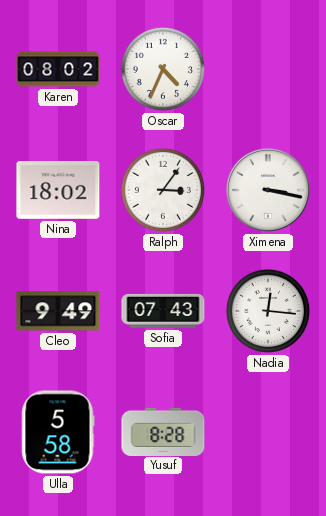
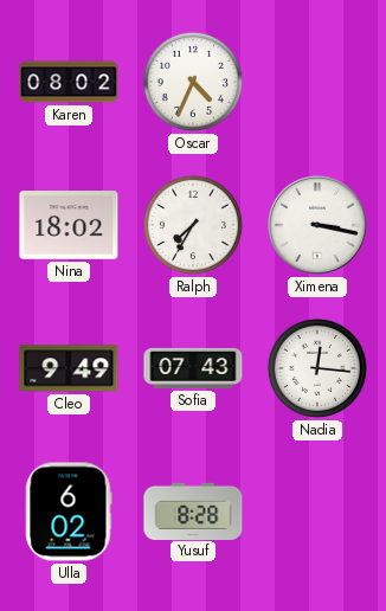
Ralph: 3:06 -> 7:35
Ulla: 5:58 -> 6:02
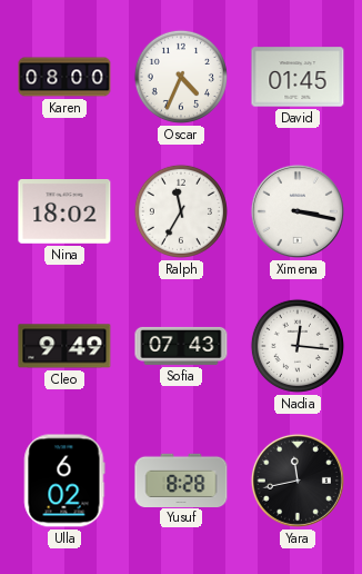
Karen: 08:02 -> 08:00
David: none -> 01:45
Ralph: 7:35 -> 11:35
Yara: none -> 11:43
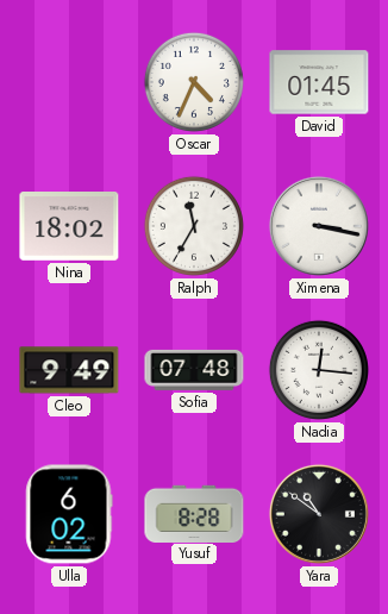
Karen: 08:00 -> none
Sofia: 07:43 -> 07:48
Yara: 11:43 -> 10:51
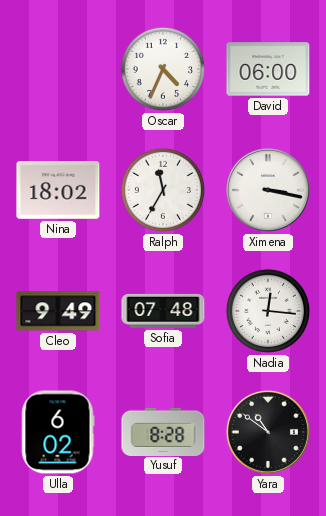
David: 01:45 -> 06:00
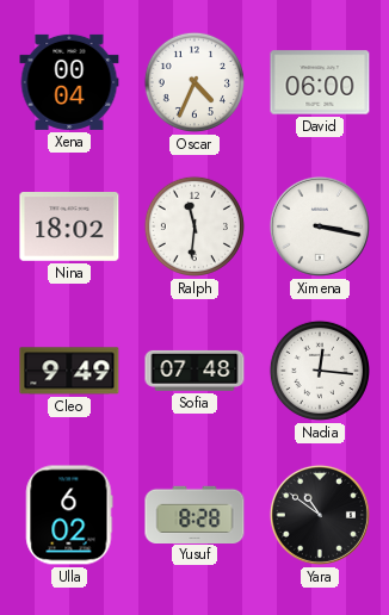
Xena: none -> 00:04
Ralph: 11:35 -> 11:31
